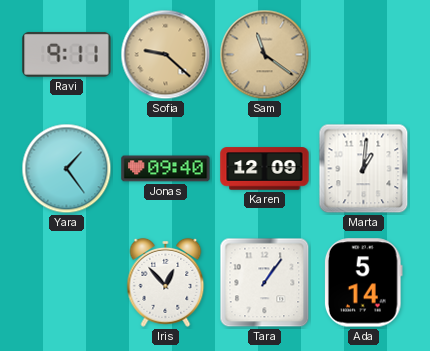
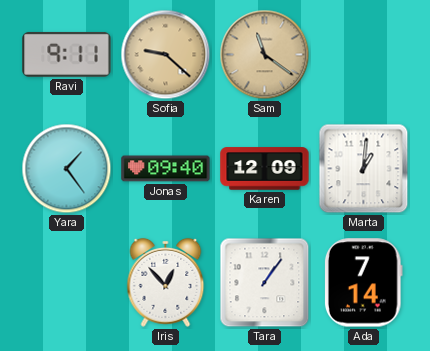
Ada: 5:14 -> 7:14
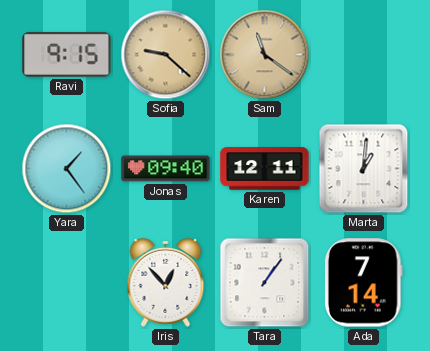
Ravi: 9:11 -> 9:15
Karen: 12:09 -> 12:11
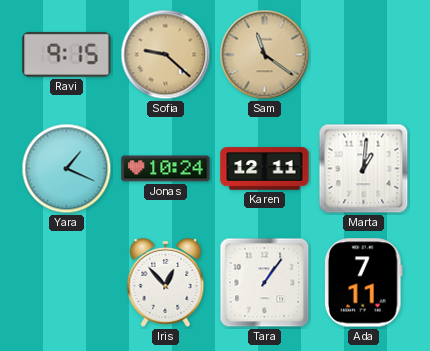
Yara: 1:24 -> 1:19
Jonas: 09:40 -> 10:24
Ada: 7:14 -> 7:11
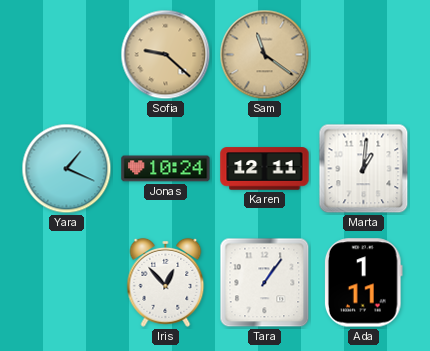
Ravi: 9:15 -> none
Ada: 7:11 -> 1:11
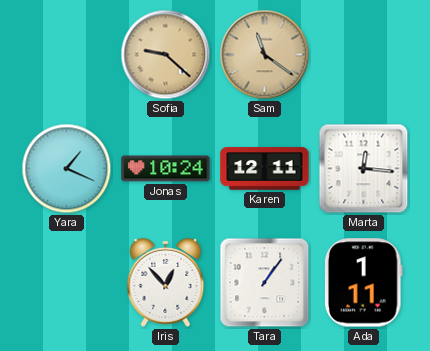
Marta: 1:01 -> 12:16
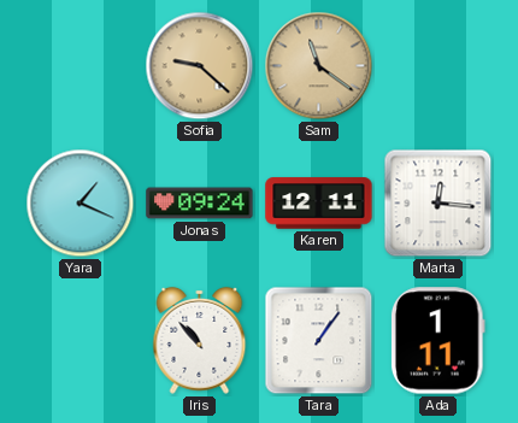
Jonas: 10:24 -> 09:24
Iris: 12:53 -> 10:53
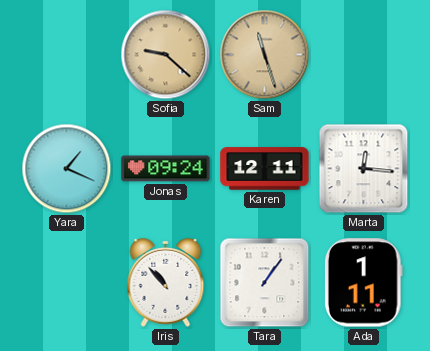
Sam: 11:21 -> 11:27
